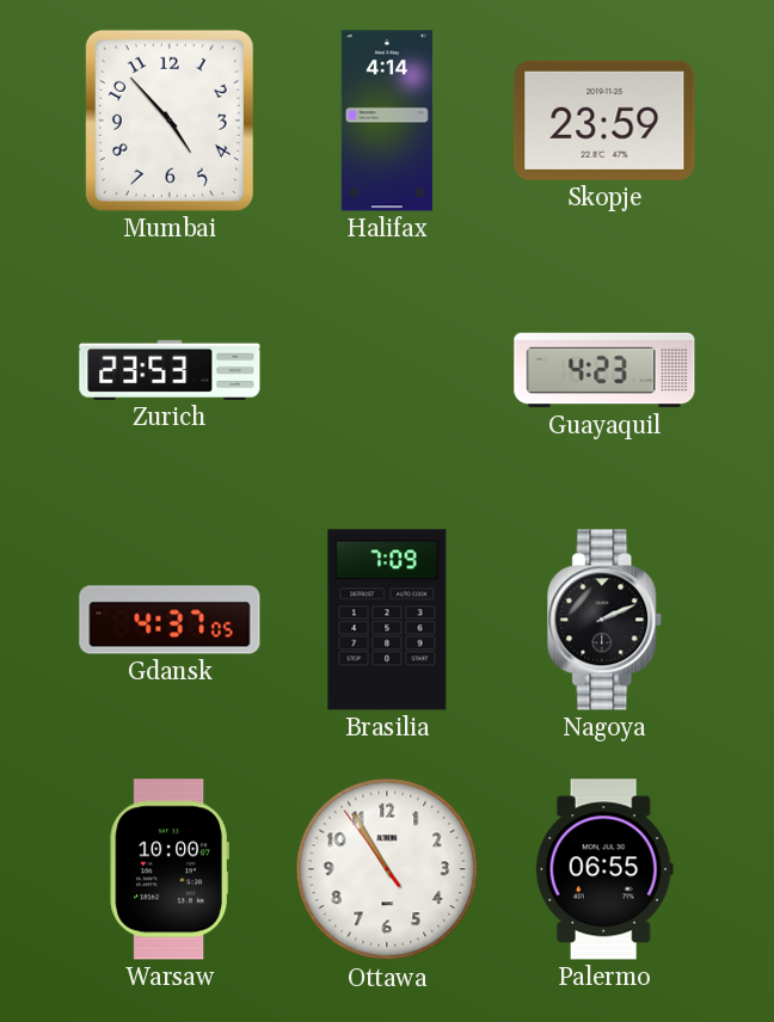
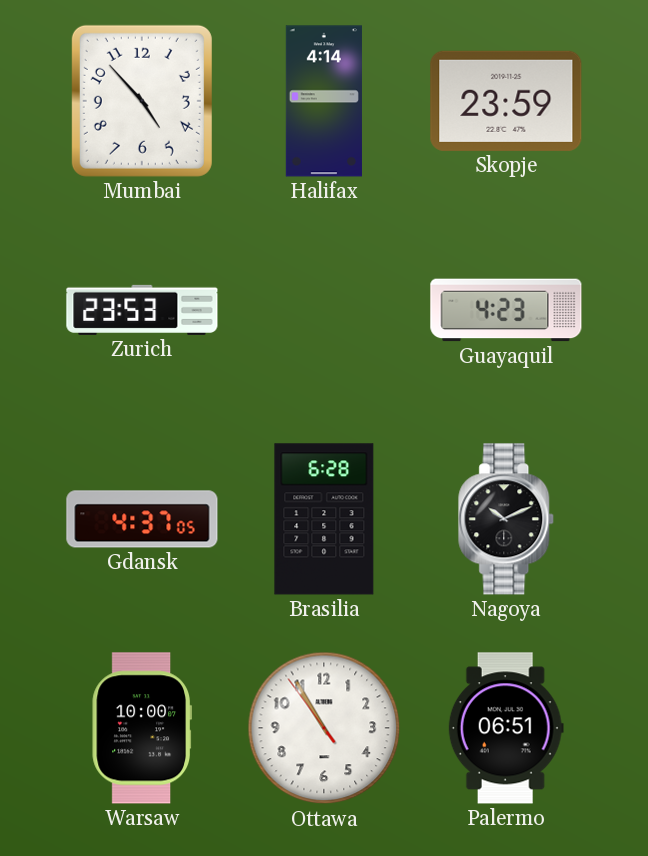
Brasilia: 7:09 -> 6:28
Nagoya: 2:11 -> 10:11
Palermo: 06:55 -> 06:51
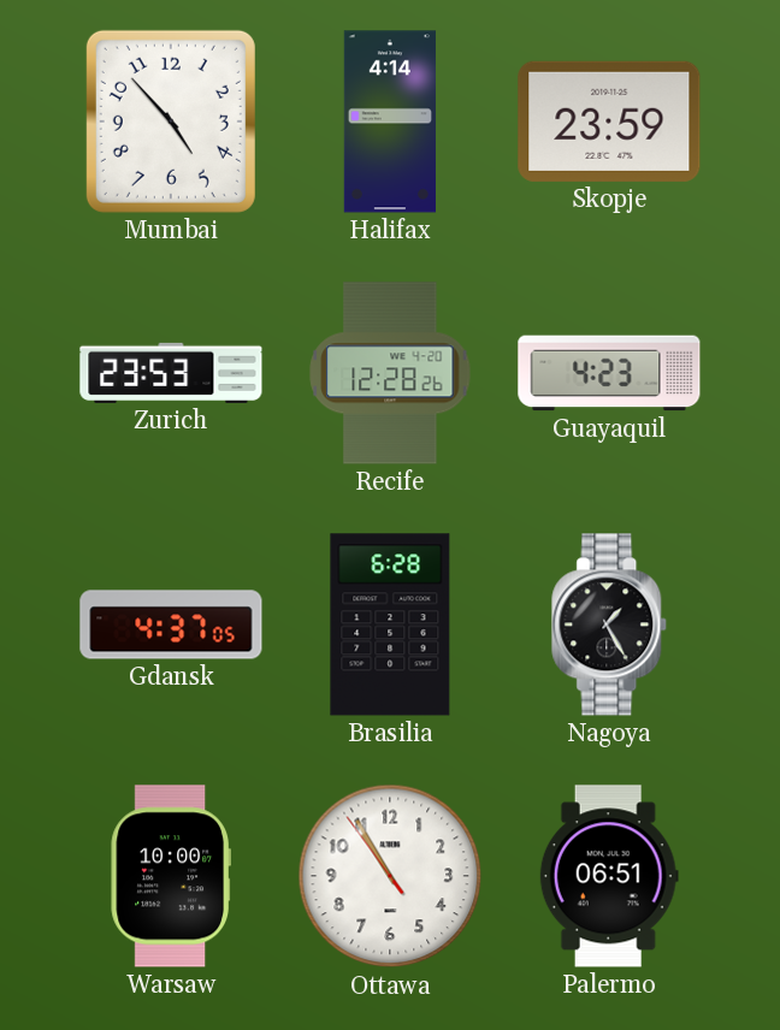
Recife: none -> 12:28
Nagoya: 10:11 -> 1:25
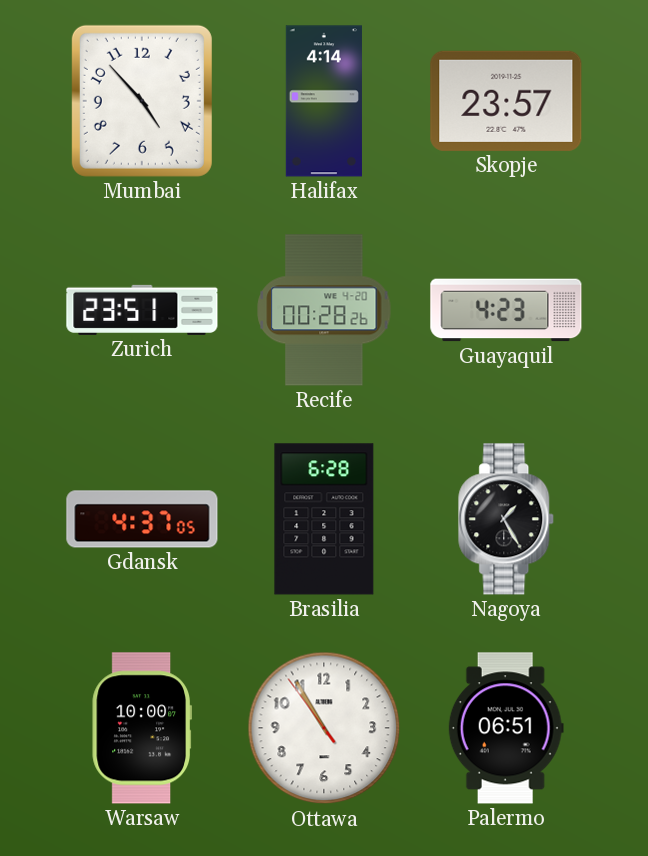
Skopje: 23:59 -> 23:57
Zurich: 23:53 -> 23:51
Recife: 12:28 -> 00:28
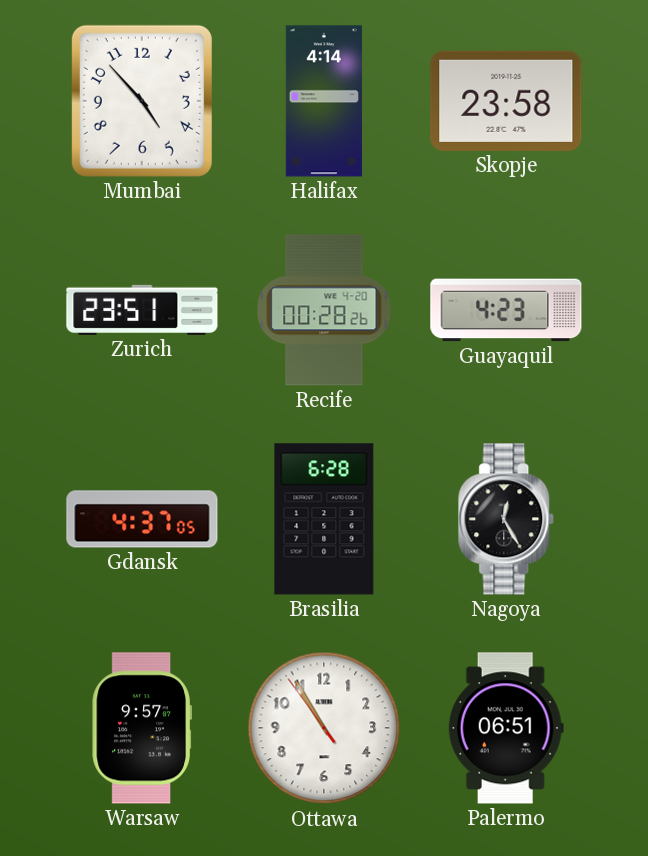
Skopje: 23:57 -> 23:58
Nagoya: 1:25 -> 12:25
Warsaw: 10:00 -> 9:57
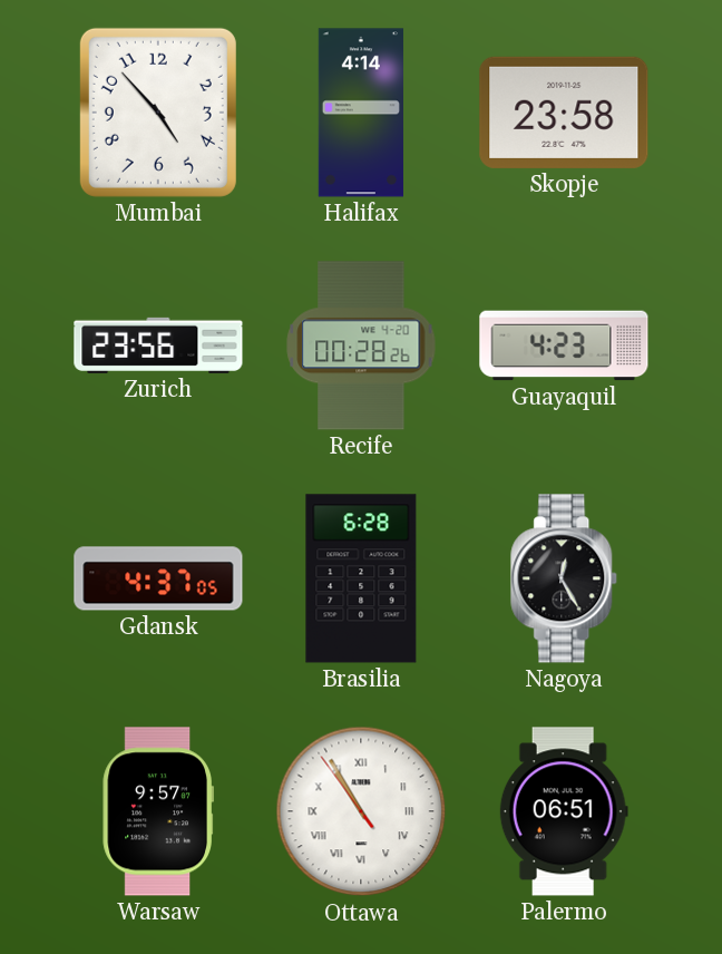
Zurich: 23:51 -> 23:56
Ottawa numerals: Arabic -> Roman
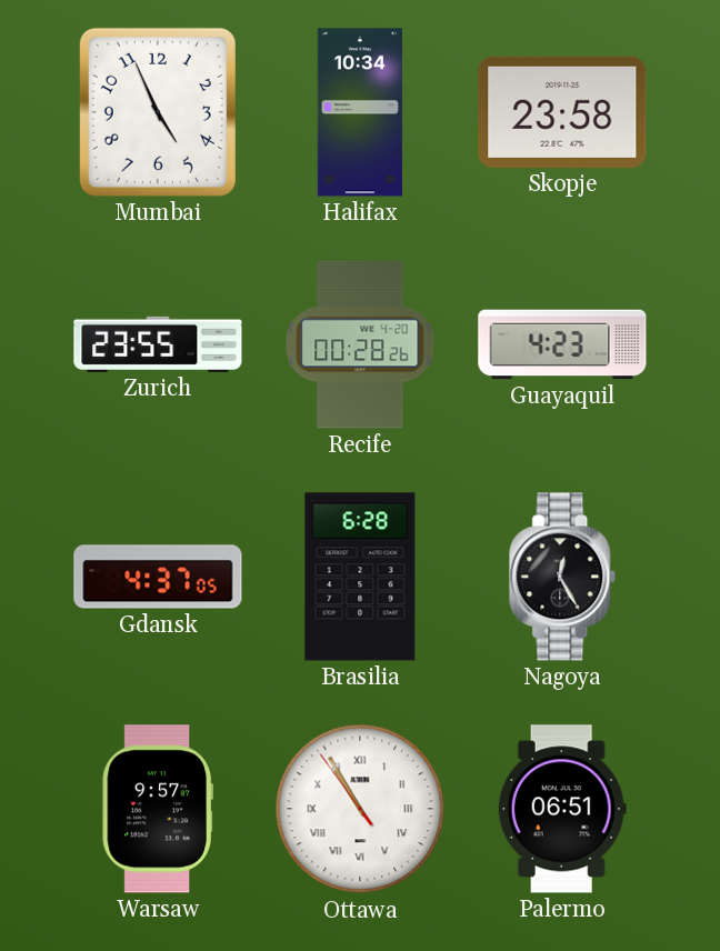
Mumbai: 4:53 -> 4:56
Halifax: 4:14 -> 10:34
Zurich: 23:56 -> 23:55
